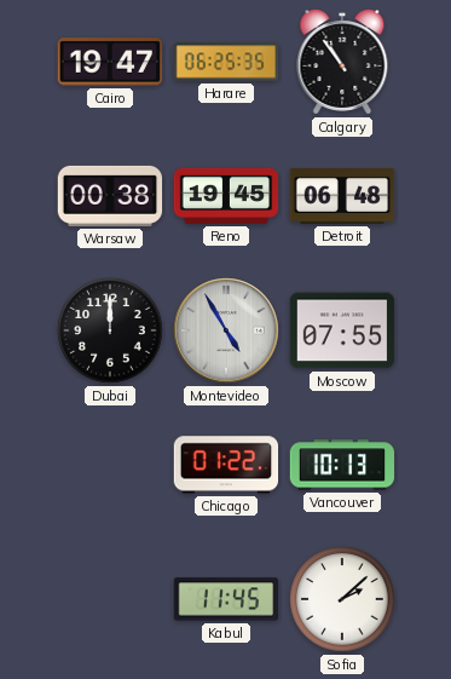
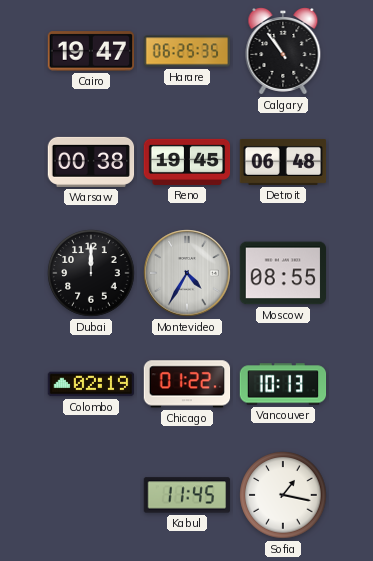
Montevideo: 4:55 -> 4:35
Moscow: 07:55 -> 08:55
Colombo: none -> 02:19
Sofia: 2:08 -> 1:17
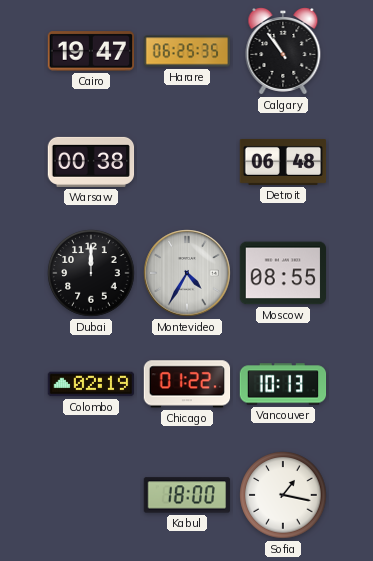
Reno: 19:45 -> none
Kabul: 11:45 -> 18:00
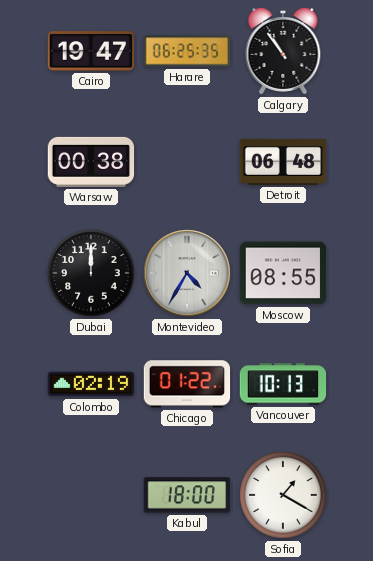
Sofia: 1:17 -> 1:20
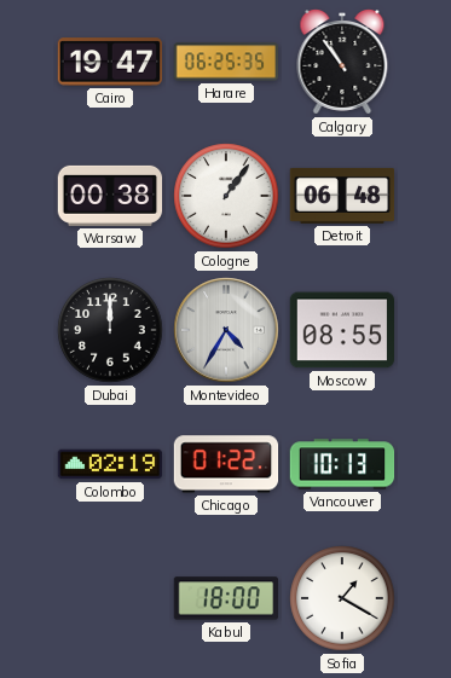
Cologne: none -> 1:06
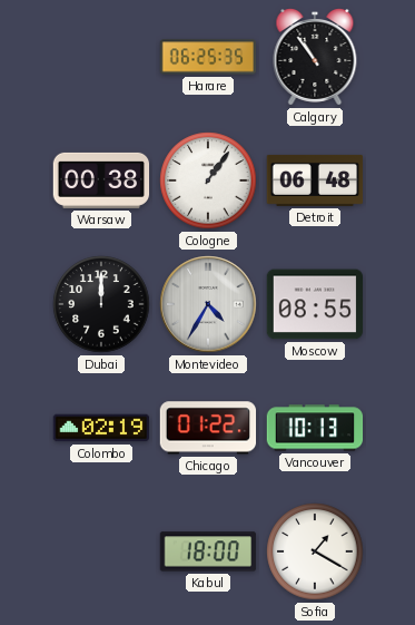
Cairo: 19:47 -> none
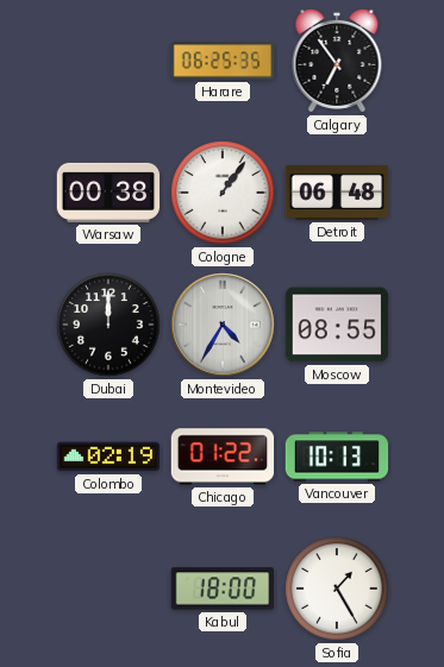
Calgary: 10:54 -> 6:54
Sofia: 1:20 -> 1:25
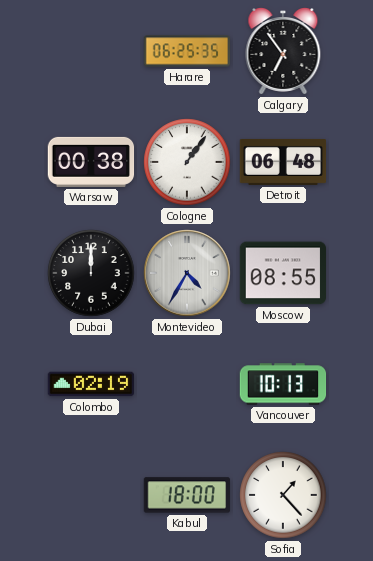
Chicago: 01:22 -> none
Sofia: 1:25 -> 1:23
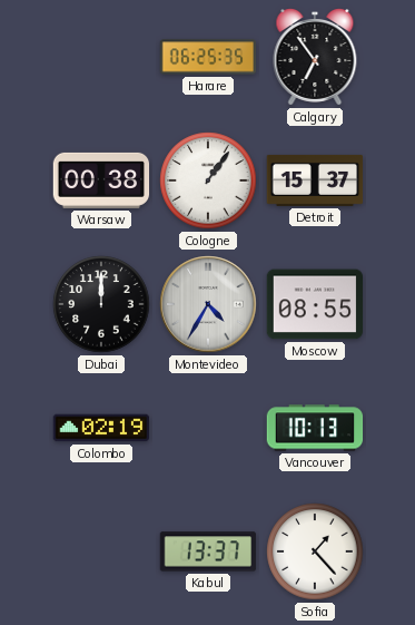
Detroit: 06:48 -> 15:37
Kabul: 18:00 -> 13:37
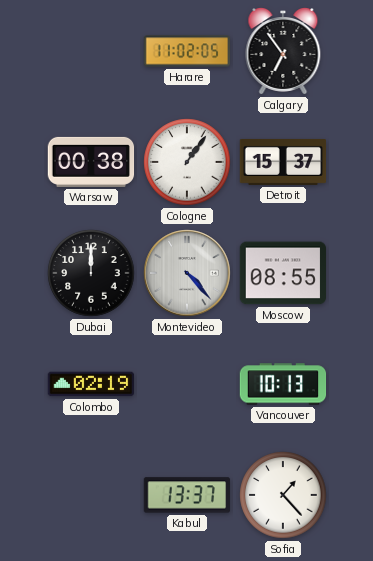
Harare: 06:25 -> 11:02
Montevideo: 4:35 -> 4:23
